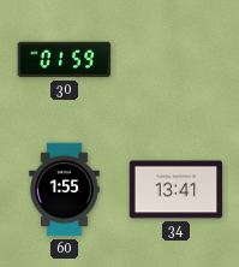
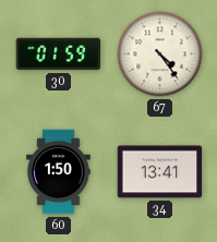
67: none -> 4:24
60: 1:55 -> 1:50
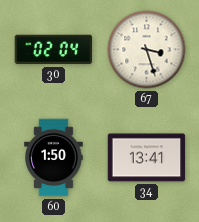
30: 01:59 -> 02:04
67: 4:24 -> 3:27
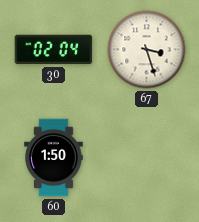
34: 13:41 -> none
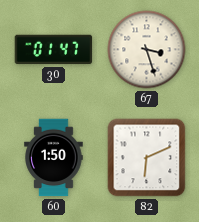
30: 02:04 -> 01:47
82: none -> 6:11
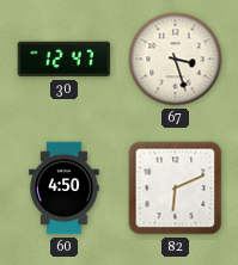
30: 01:47 -> 12:47
60: 1:50 -> 4:50
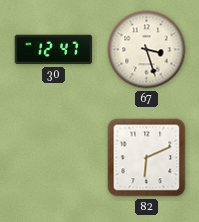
60: 4:50 -> none
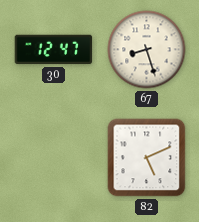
67: 3:27 -> 8:27
82: 6:11 -> 5:11
